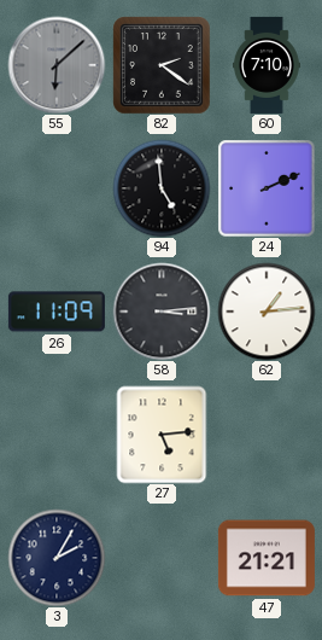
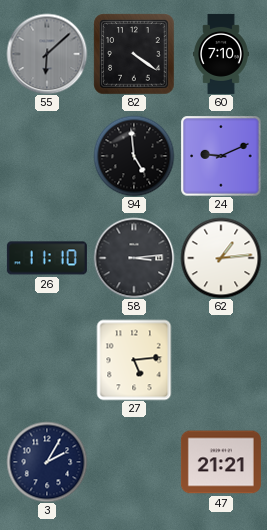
82: 2:21 -> 4:21
24: 2:11 -> 9:11
26: 11:09 -> 11:10
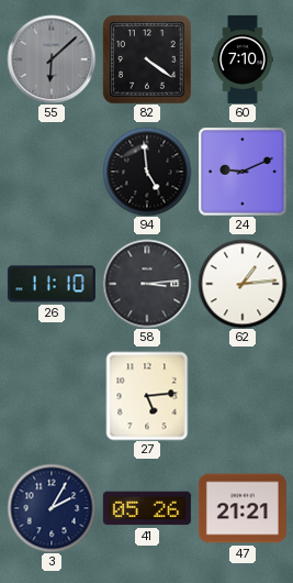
41: none -> 05:26
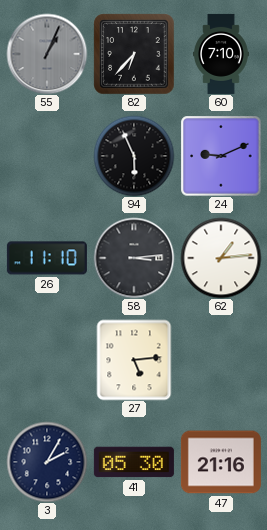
55: 6:08 -> 1:04
82: 4:21 -> 6:37
94: 4:59 -> 5:56
41: 05:26 -> 05:30
47: 21:21 -> 21:16
